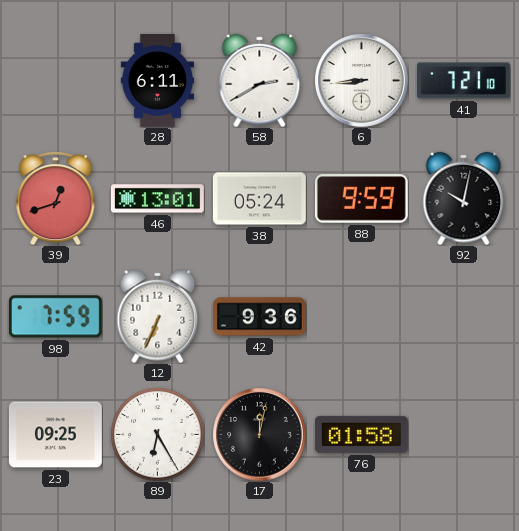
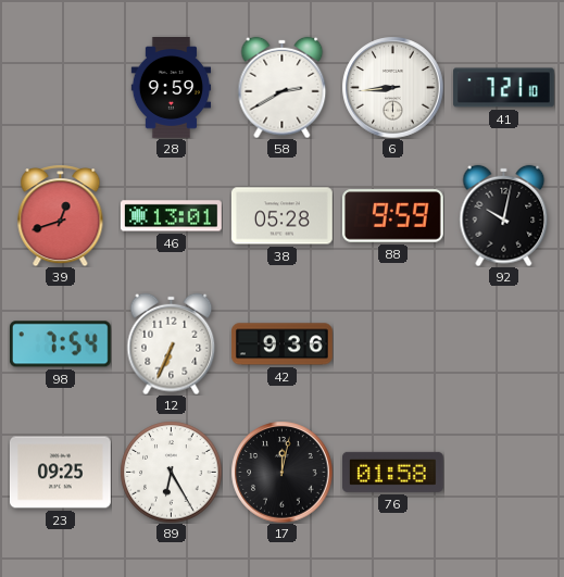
28: 6:11 -> 9:59
38: 05:24 -> 05:28
98: 7:59 -> 7:54
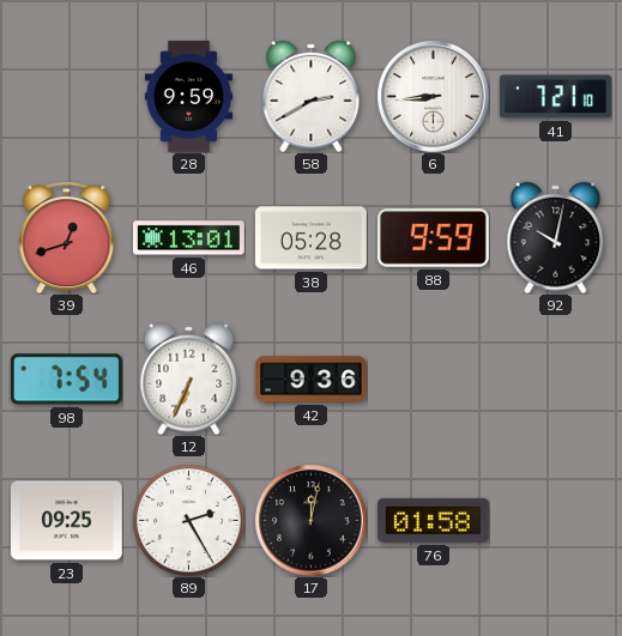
89: 6:25 -> 2:25
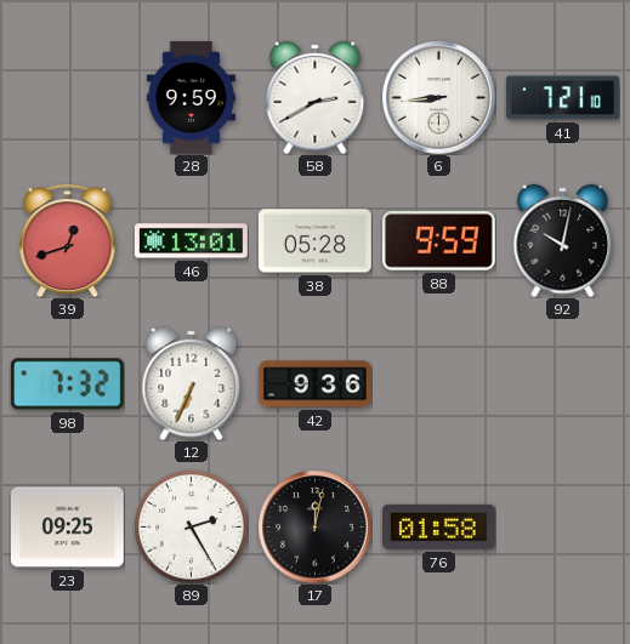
98: 7:54 -> 7:32
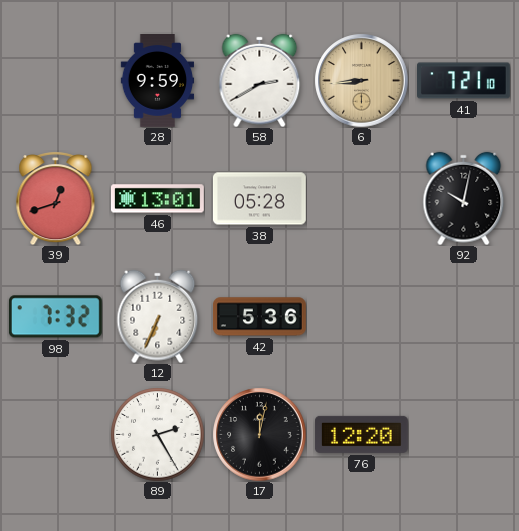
6 dial: white -> champagne
88: 9:59 -> none
42: 9:36 -> 5:36
23: 09:25 -> none
76: 01:58 -> 12:20
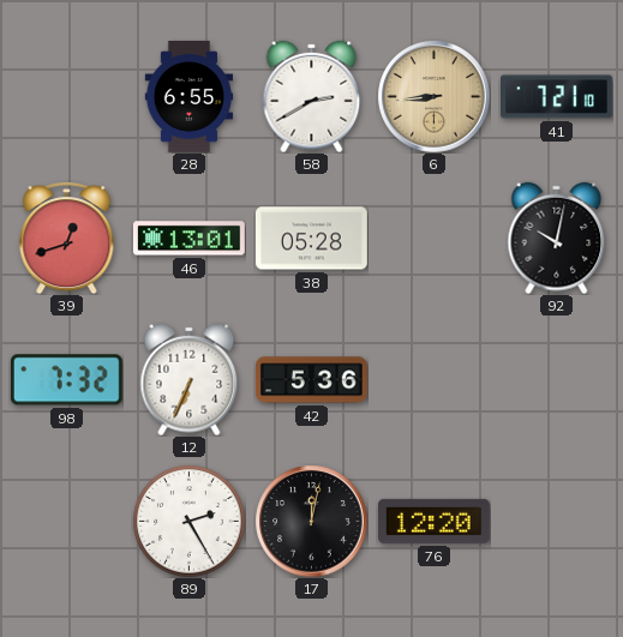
28: 9:59 -> 6:55
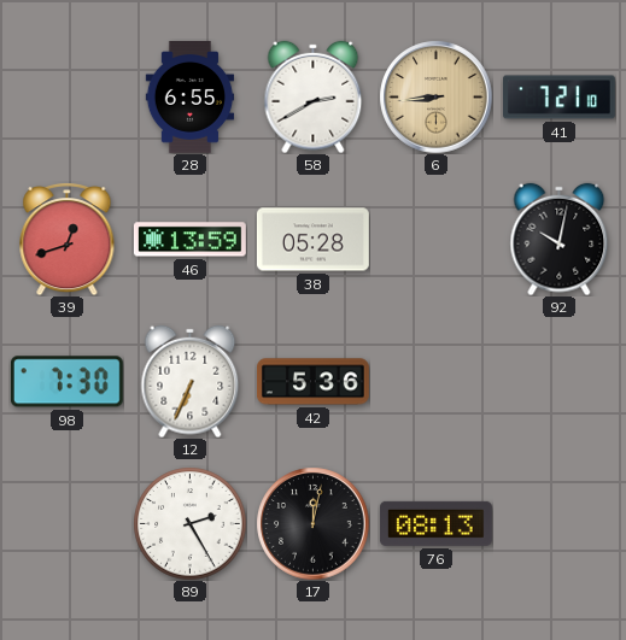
46: 13:01 -> 13:59
98: 7:32 -> 7:30
76: 12:20 -> 08:13
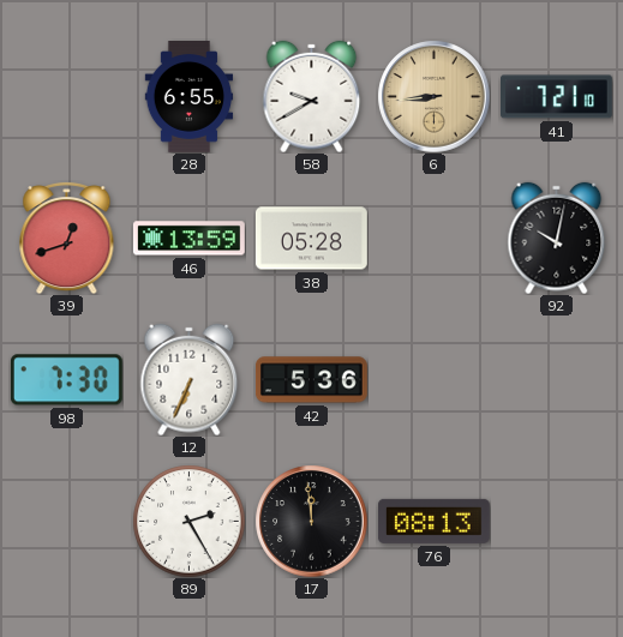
58: 2:40 -> 9:40
17: 12:02 -> 11:59
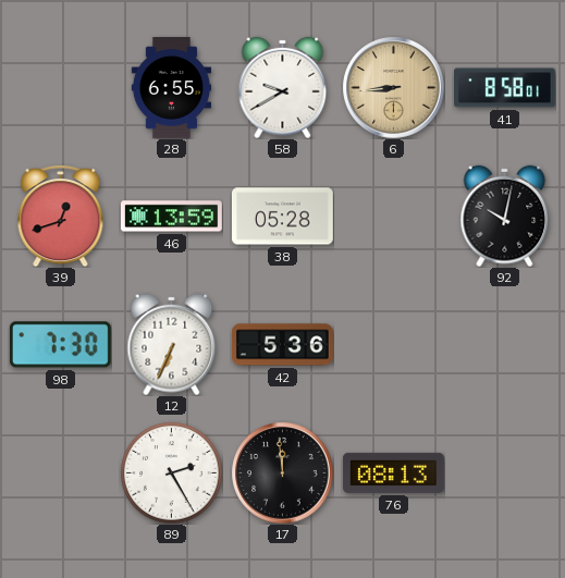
41: 7:21 -> 8:58
